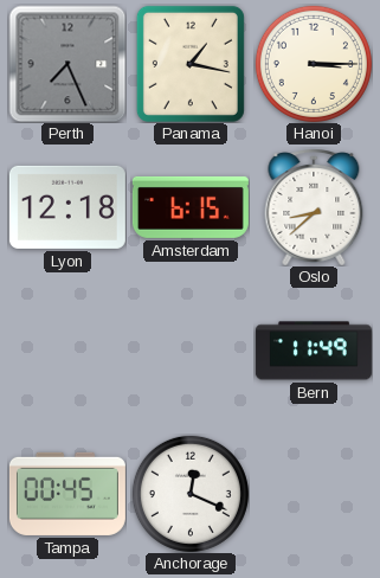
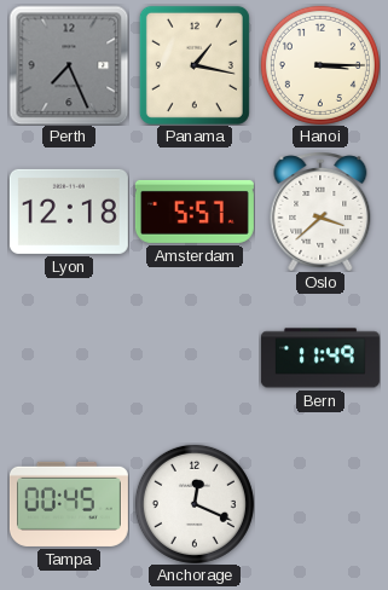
Amsterdam: 6:15 -> 5:57
Oslo: 8:38 -> 3:38
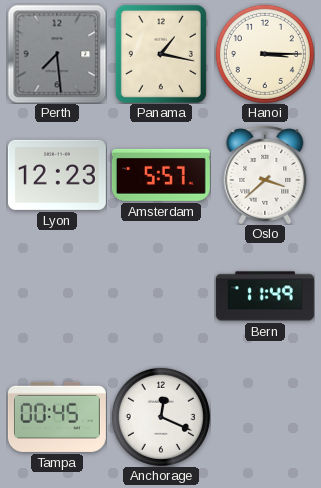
Perth: 7:26 -> 7:29
Lyon: 12:18 -> 12:23
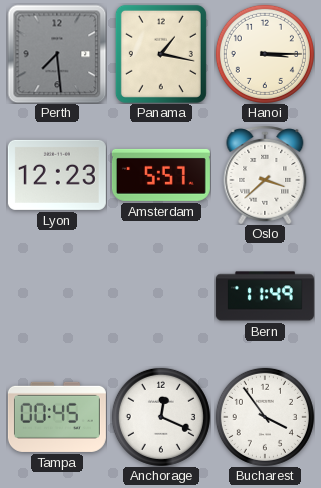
Bucharest: none -> 3:54
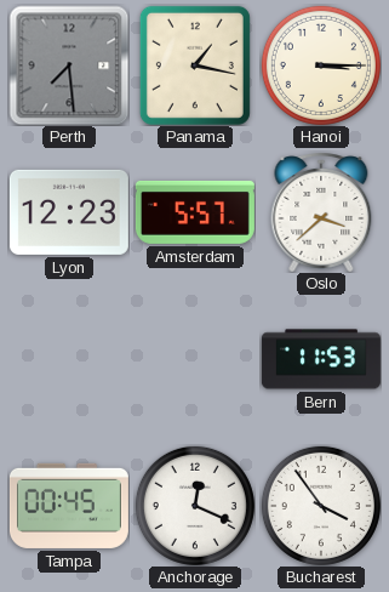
Bern: 11:49 -> 11:53
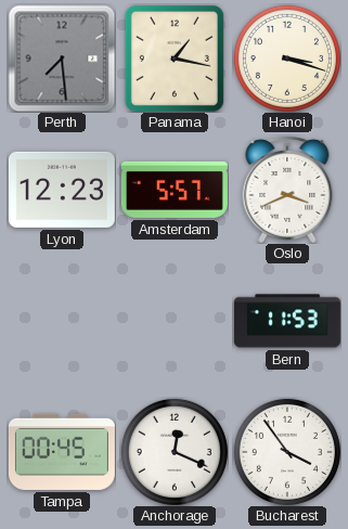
Hanoi: 3:15 -> 3:18
Oslo: 3:38 -> 3:41
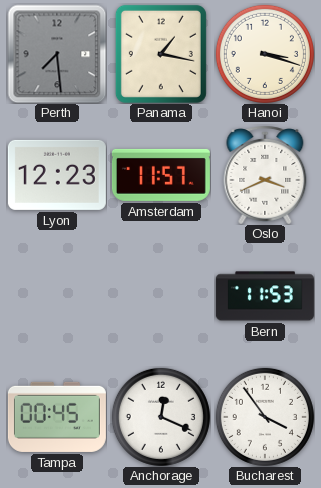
Amsterdam: 5:57 -> 11:57
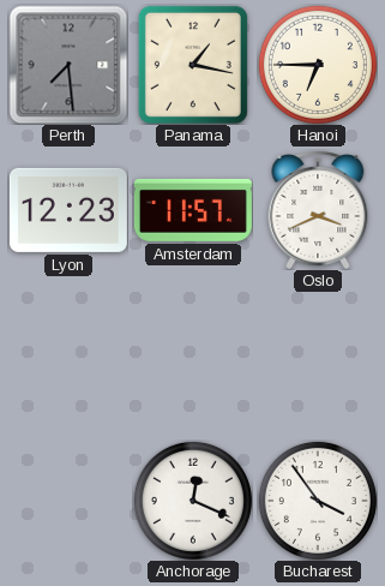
Hanoi: 3:18 -> 6:45
Bern: 11:53 -> none
Tampa: 00:45 -> none
